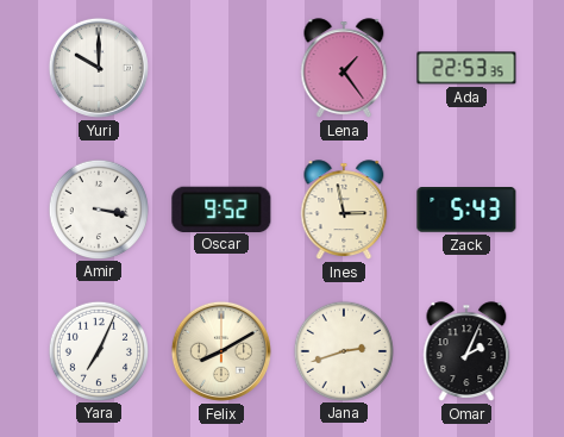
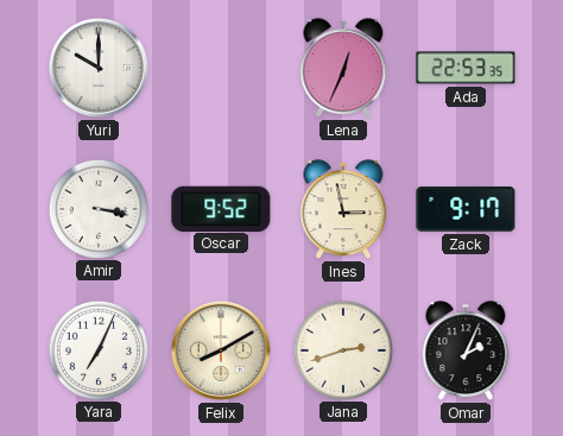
Lena: 1:24 -> 12:34
Zack: 5:43 -> 9:17
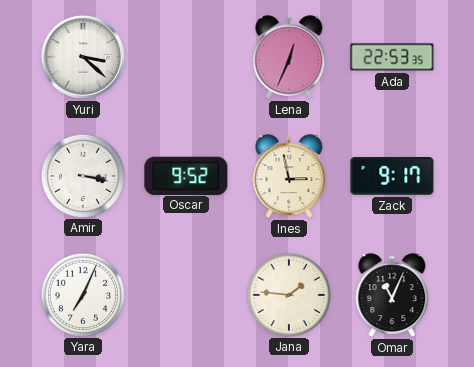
Yuri: 10:00 -> 3:22
Felix: 8:10 -> none
Jana: 2:42 -> 1:46
Omar: 2:04 -> 11:04
